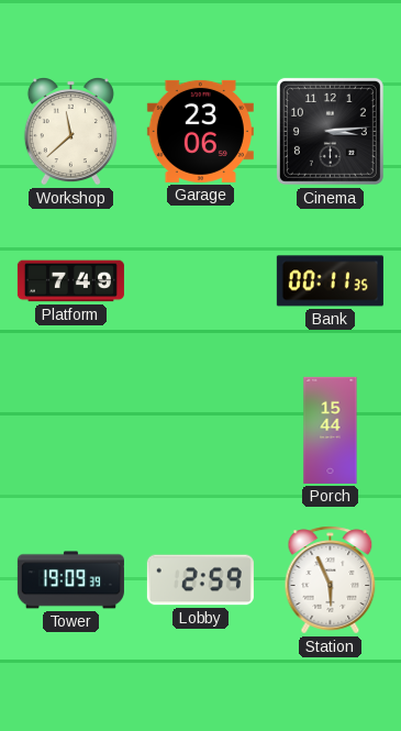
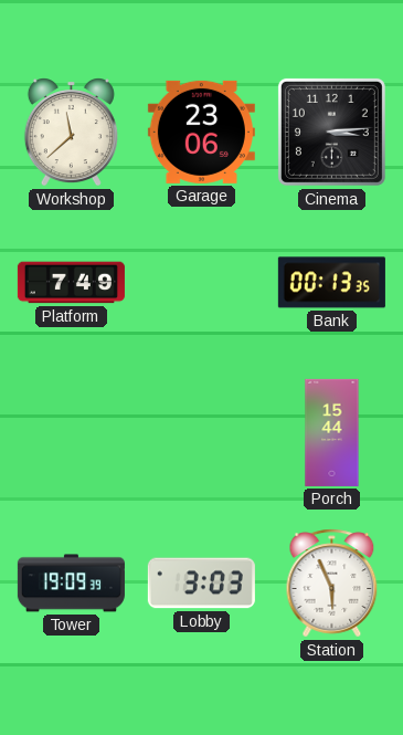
Bank: 00:11 -> 00:13
Lobby: 2:59 -> 3:03
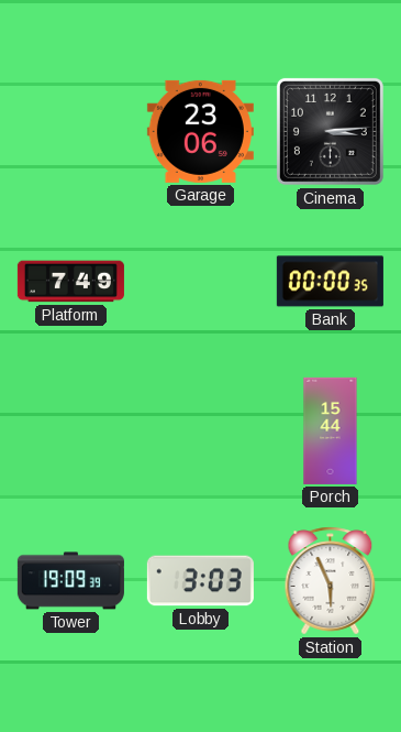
Workshop: 11:38 -> none
Bank: 00:13 -> 00:00
